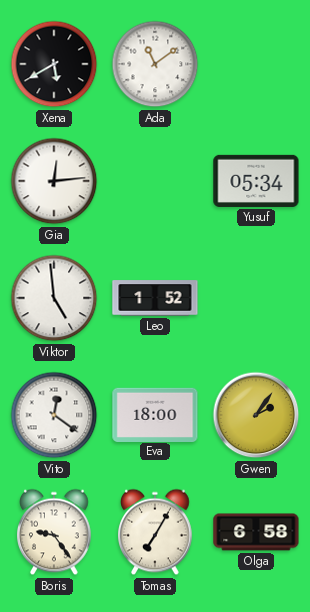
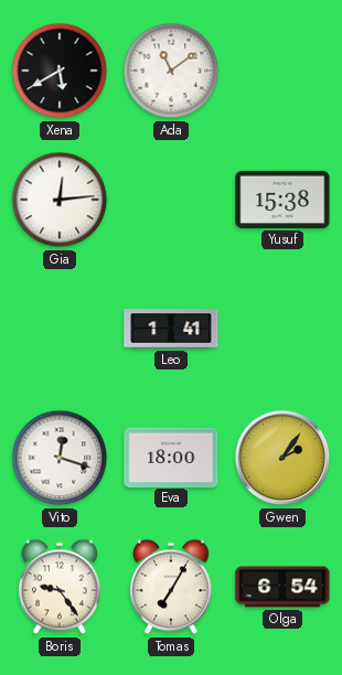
Yusuf: 05:34 -> 15:38
Viktor: 4:59 -> none
Leo: 1:52 -> 1:41
Vito: 12:21 -> 12:18
Olga: 6:58 -> 6:54
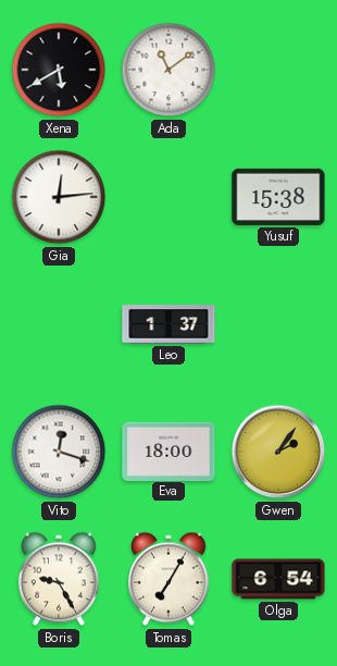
Leo: 1:41 -> 1:37
Boris: 9:24 -> 9:25
